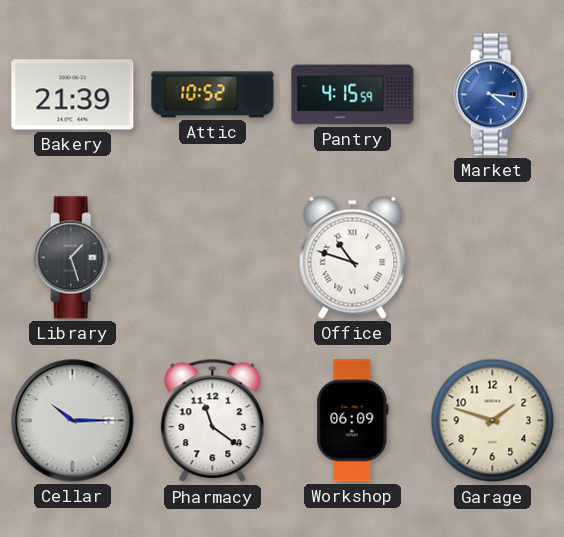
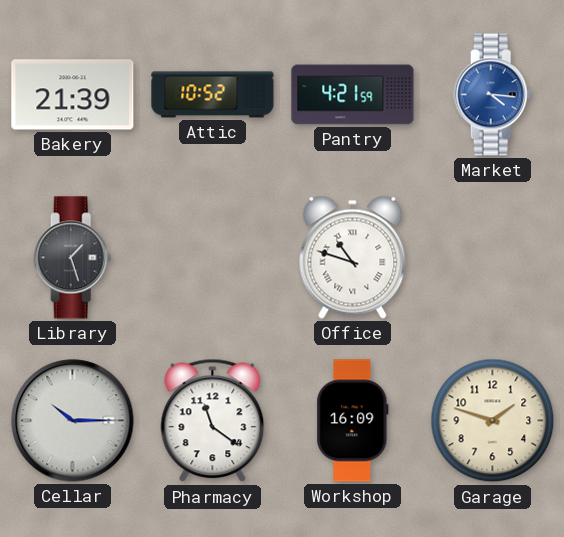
Pantry: 4:15 -> 4:21
Workshop: 06:09 -> 16:09
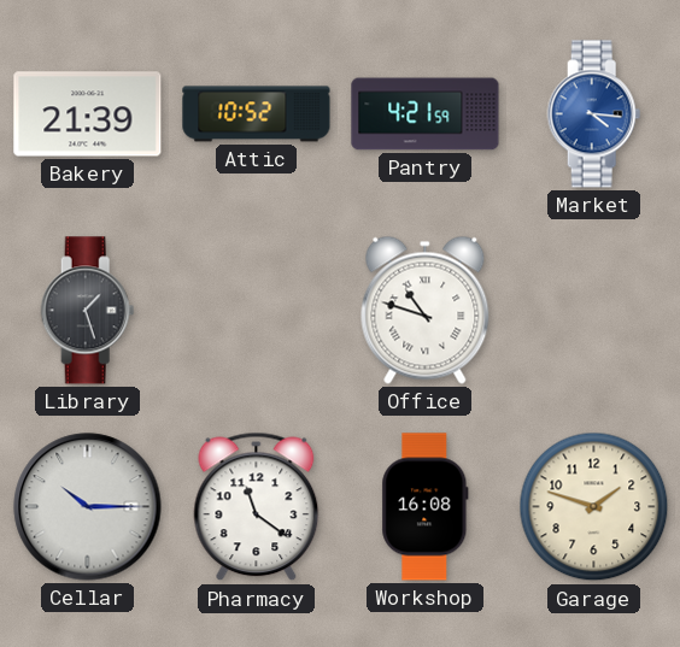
Workshop: 16:09 -> 16:08
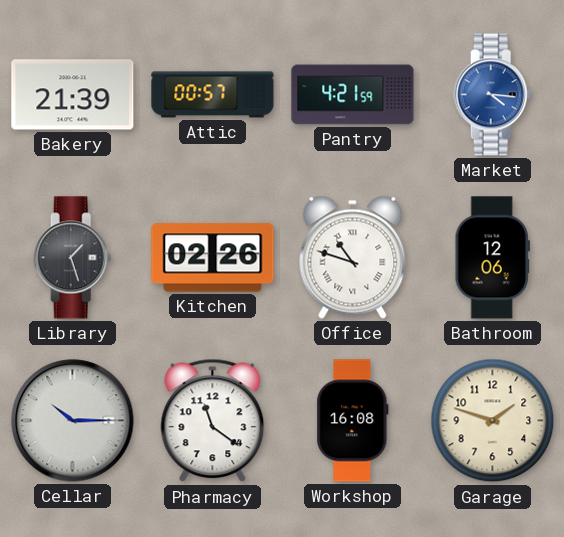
Attic: 10:52 -> 00:57
Kitchen: none -> 02:26
Bathroom: none -> 12:06
